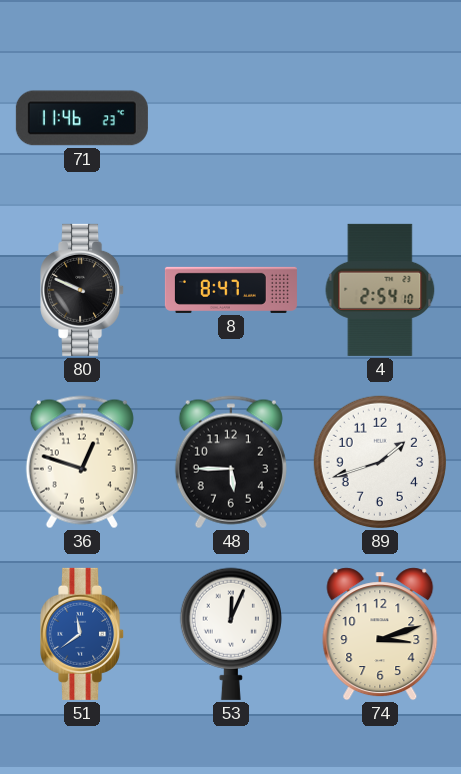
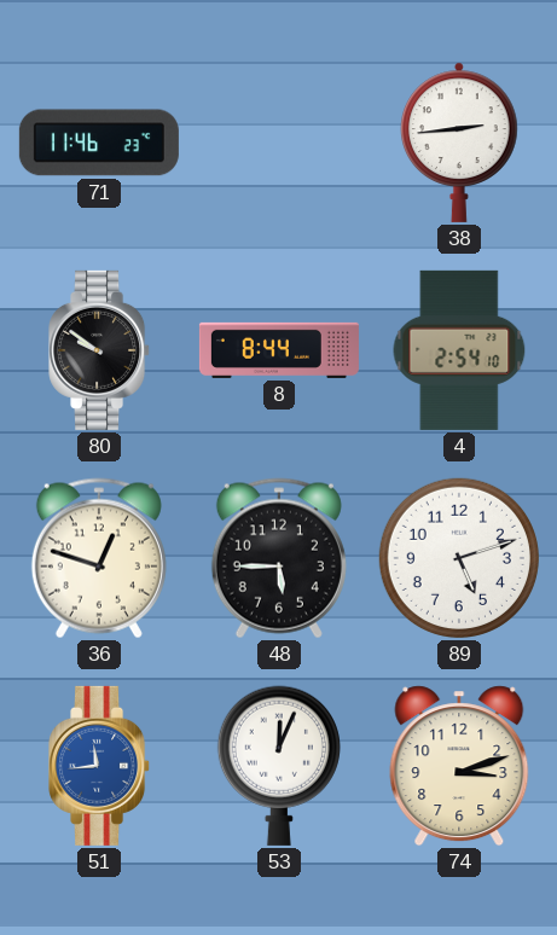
38: none -> 2:44
80: 9:49 -> 9:51
8: 8:47 -> 8:44
89: 1:42 -> 5:12
51: 11:39 -> 11:44
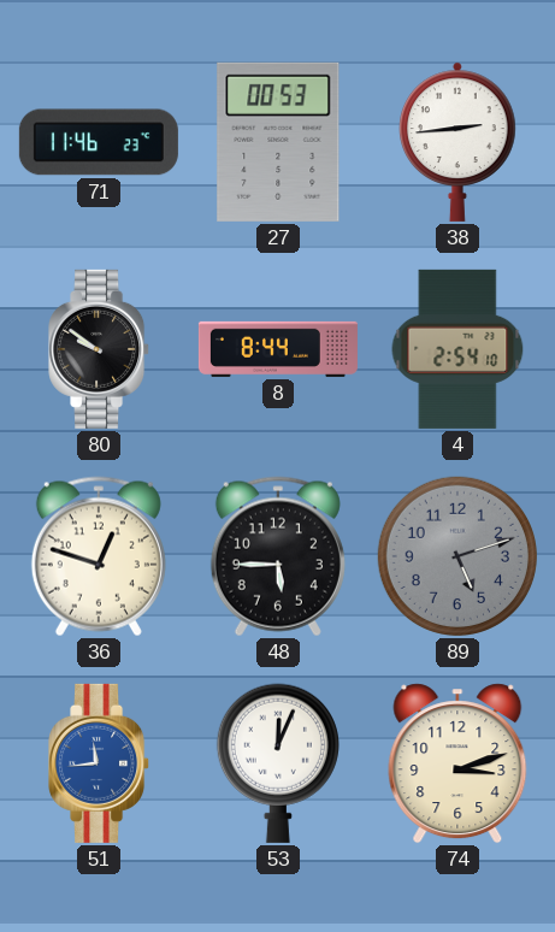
27: none -> 00:53
89 dial: white -> grey
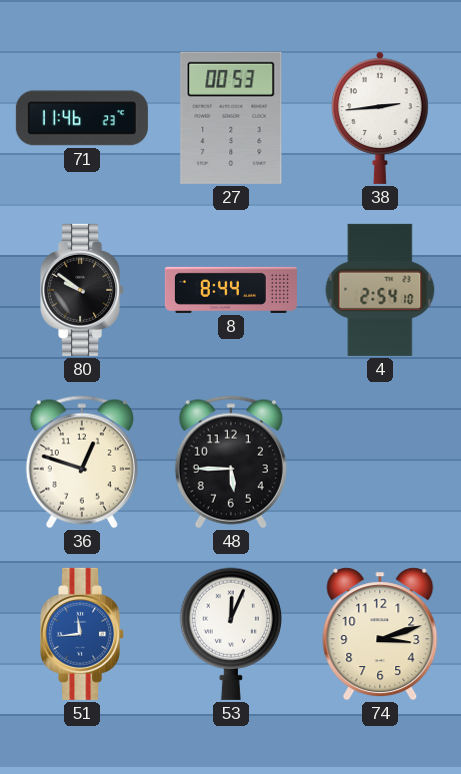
89: 5:12 -> none
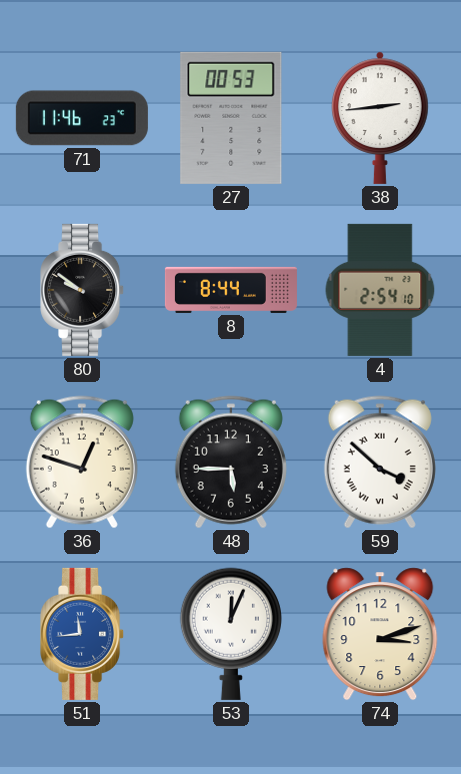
59: none -> 3:52
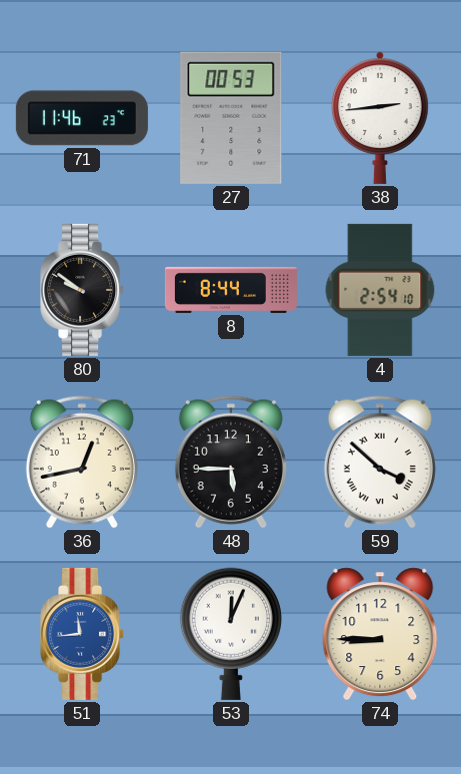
36: 12:48 -> 12:43
74: 3:12 -> 8:45
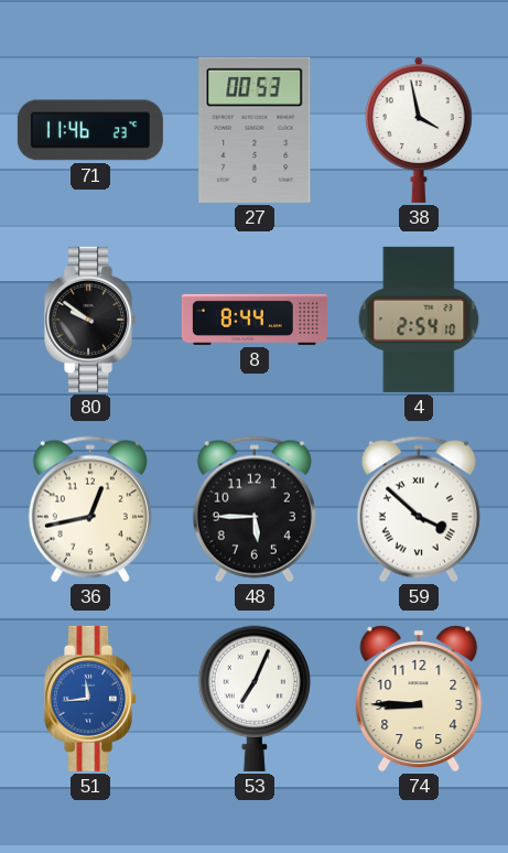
38: 2:44 -> 3:58
53: 12:04 -> 7:04
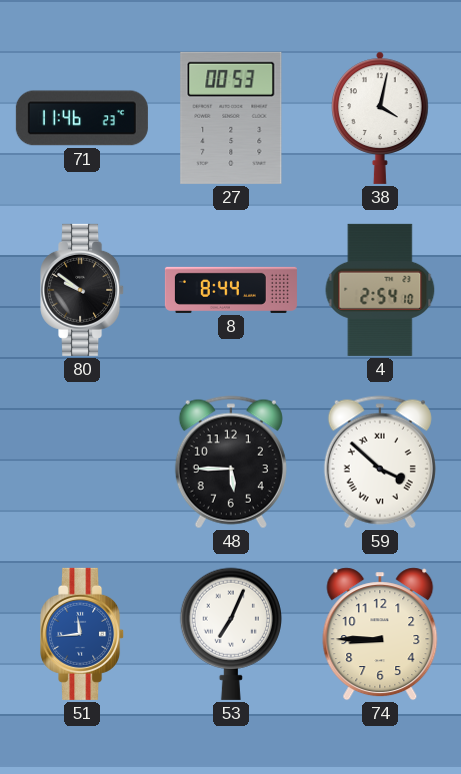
38: 3:58 -> 4:02
36: 12:43 -> none
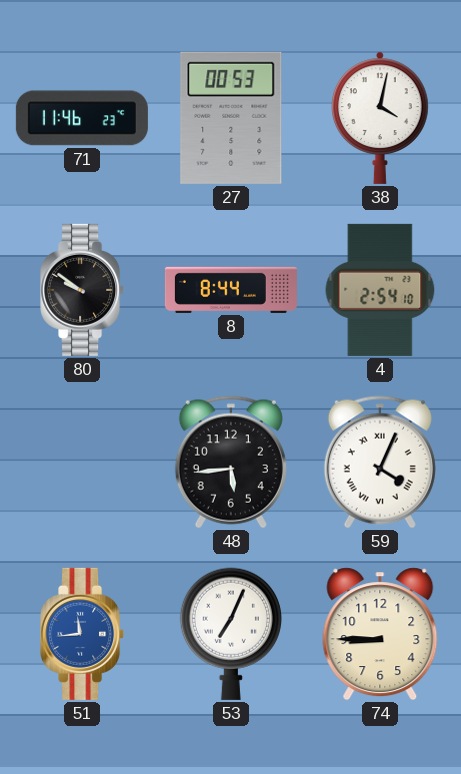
48: 5:45 -> 5:44
59: 3:52 -> 4:04
